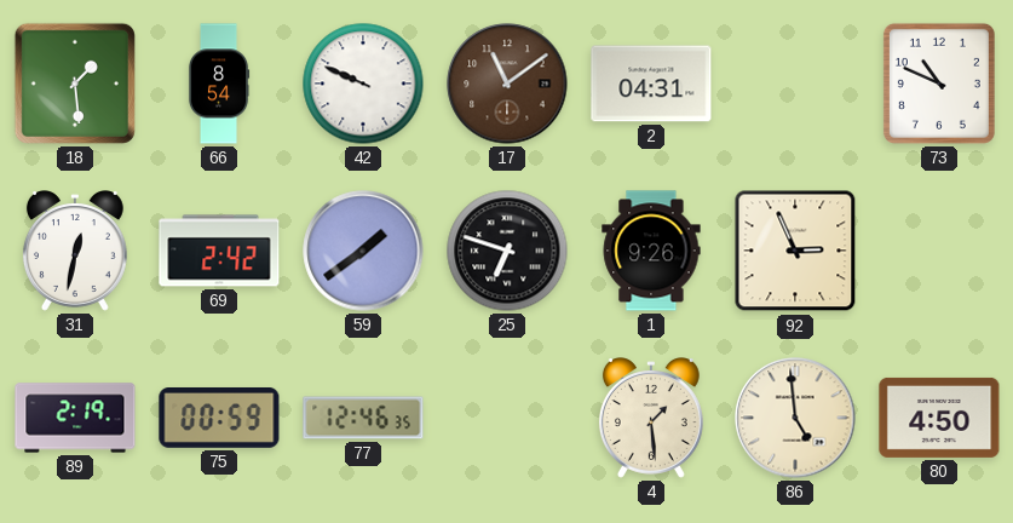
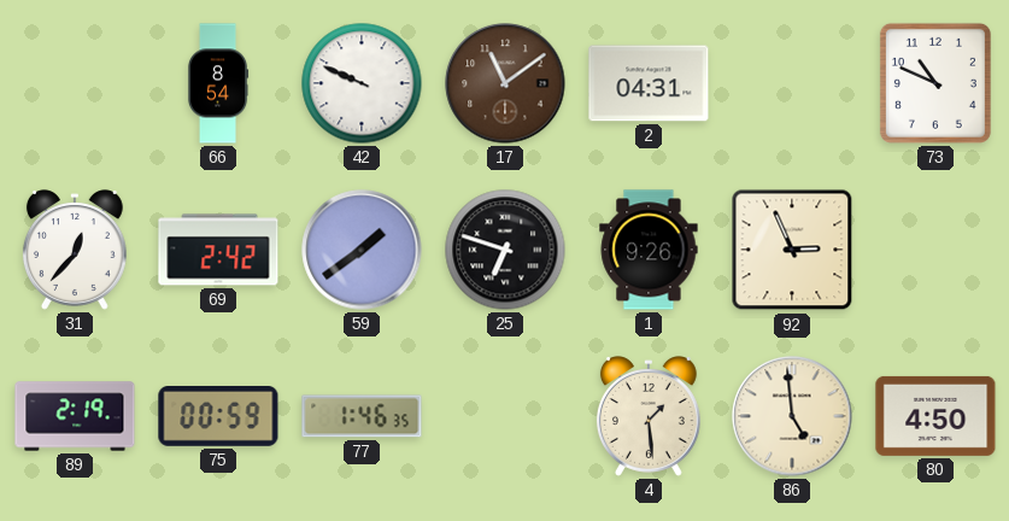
18: 1:29 -> none
31: 12:32 -> 12:37
77: 12:46 -> 1:46
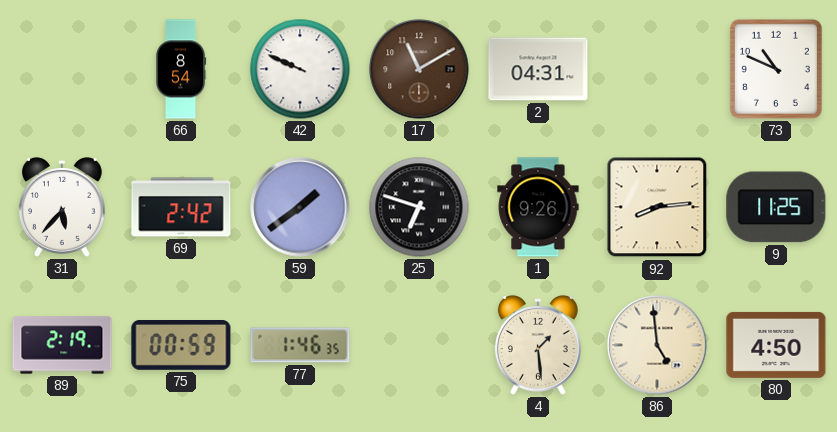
17: 11:09 -> 11:10
31: 12:37 -> 5:37
92: 2:56 -> 8:14
9: none -> 11:25
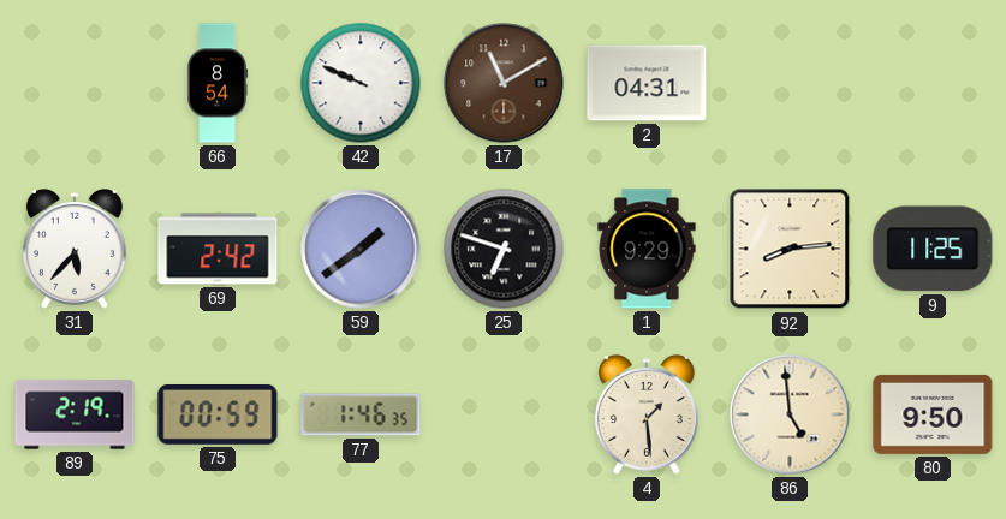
73: 10:49 -> none
1: 9:26 -> 9:29
80: 4:50 -> 9:50
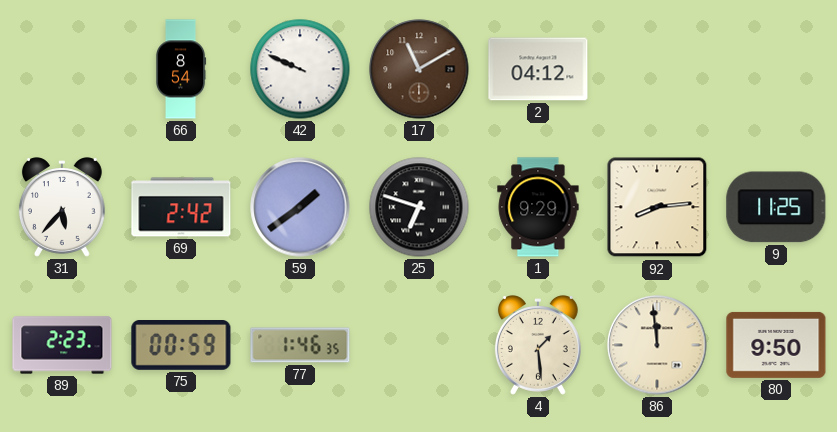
2: 04:31 -> 04:12
89: 2:19 -> 2:23
86: 4:59 -> 11:59
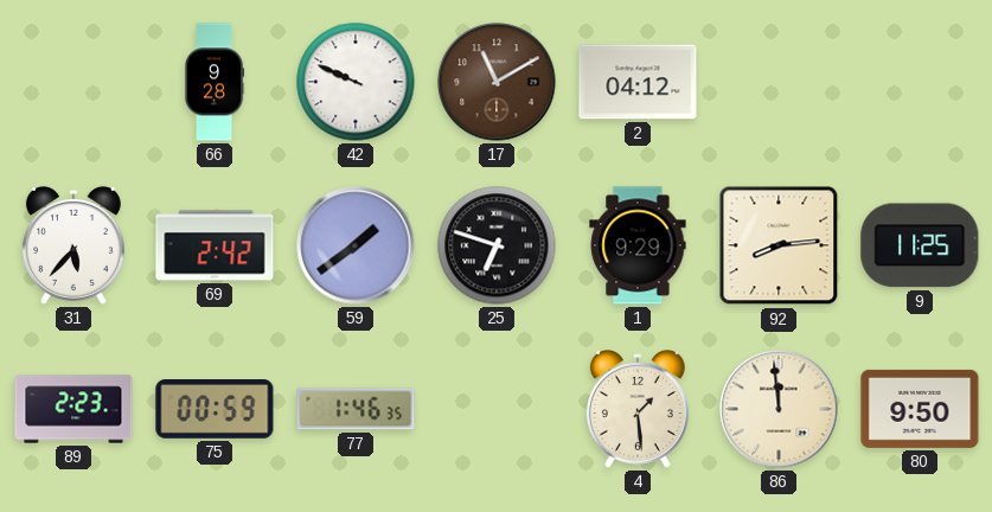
66: 8:54 -> 9:28
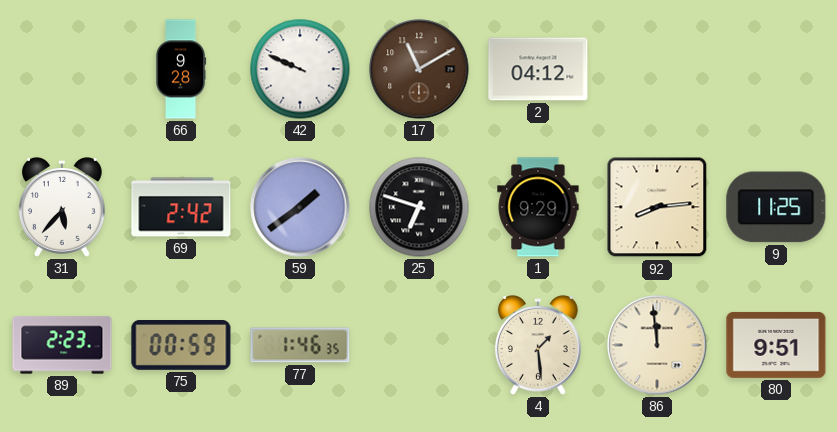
80: 9:50 -> 9:51
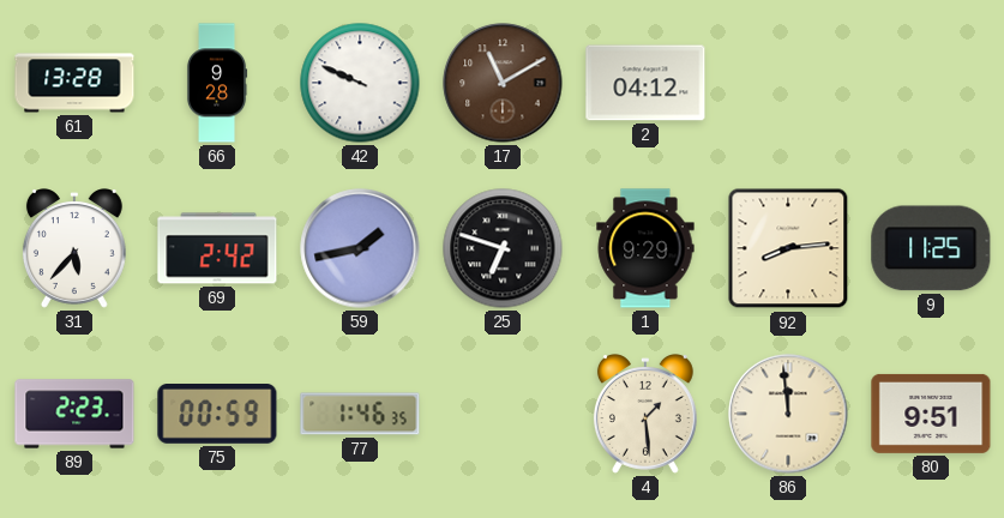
61: none -> 13:28
59: 1:39 -> 1:43
